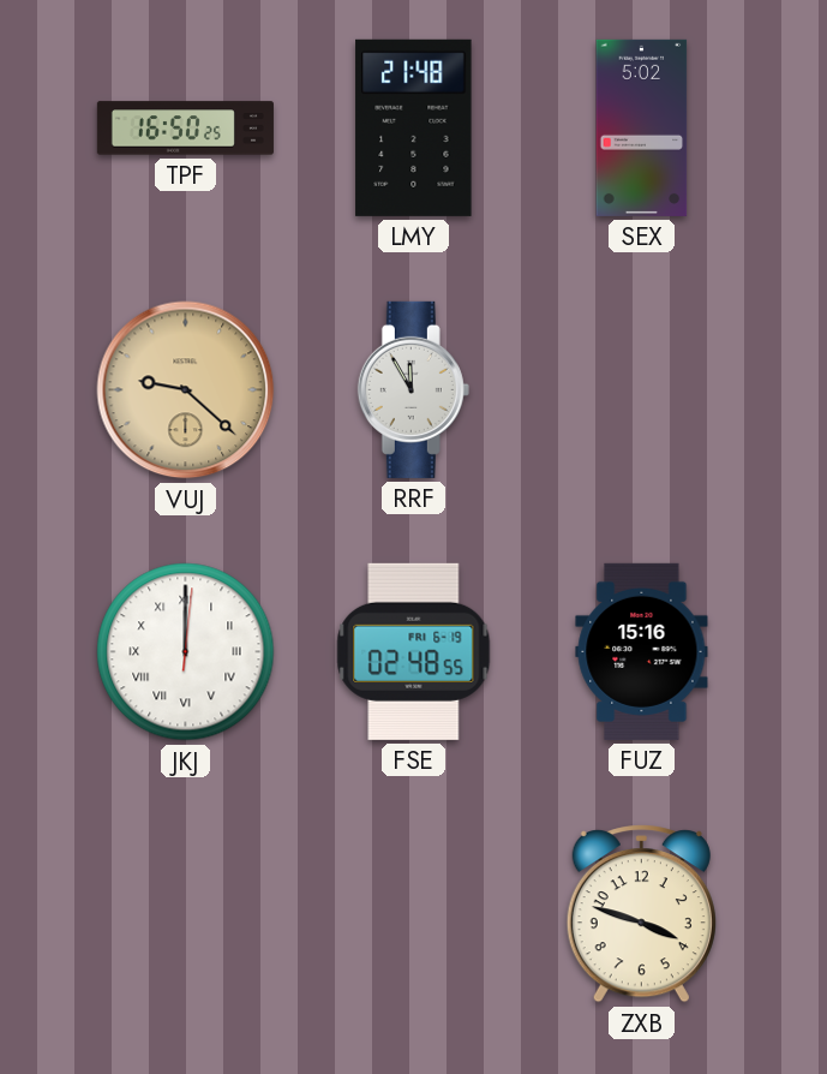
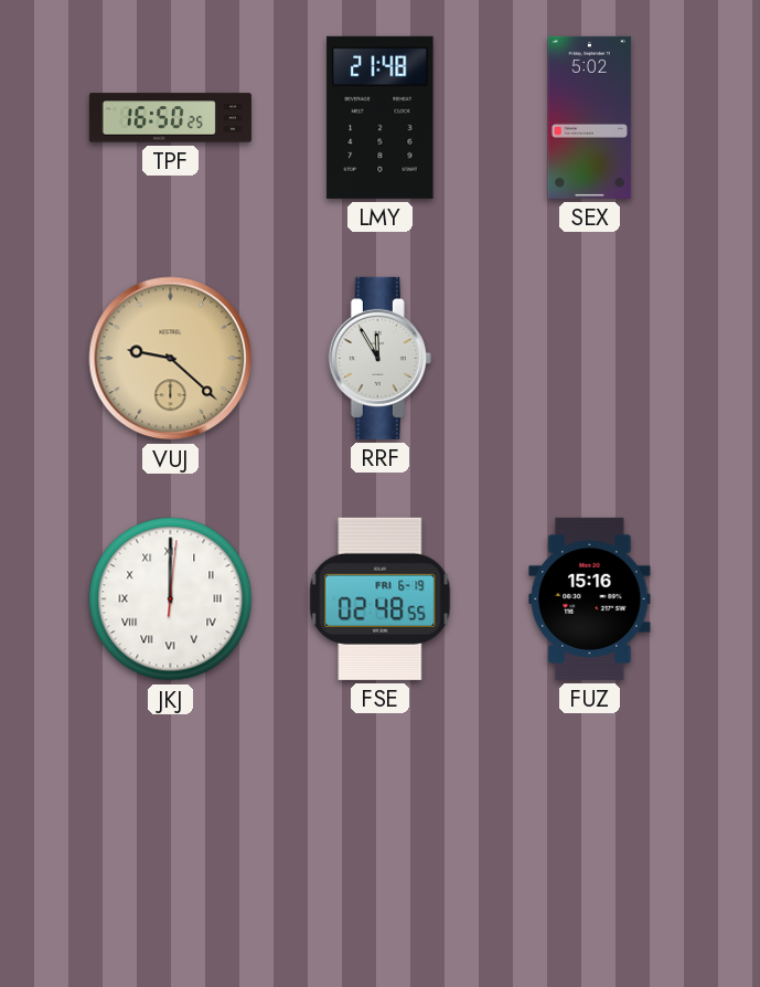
ZXB: 3:48 -> none
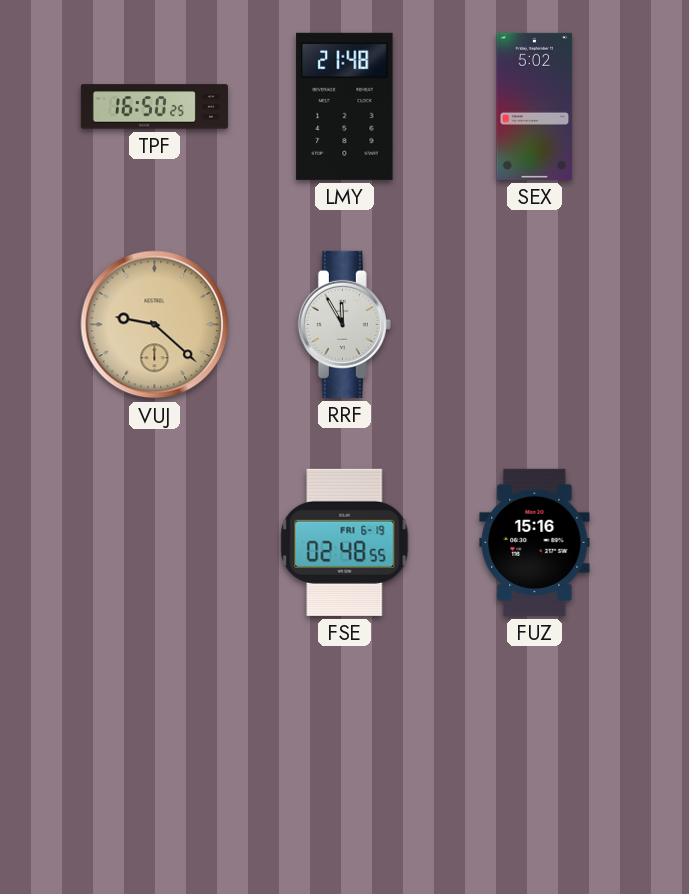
JKJ: 12:00 -> none
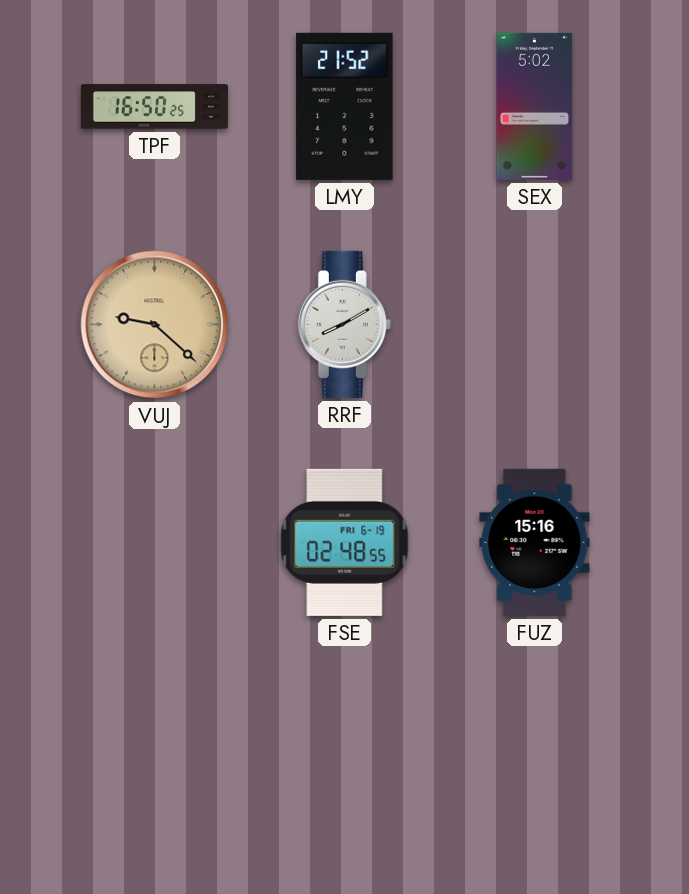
LMY: 21:48 -> 21:52
RRF: 11:55 -> 8:10
